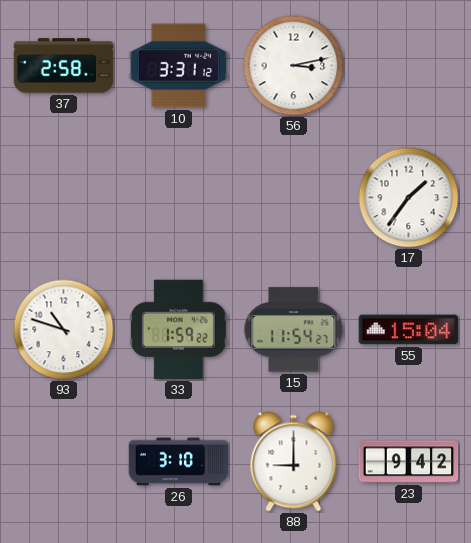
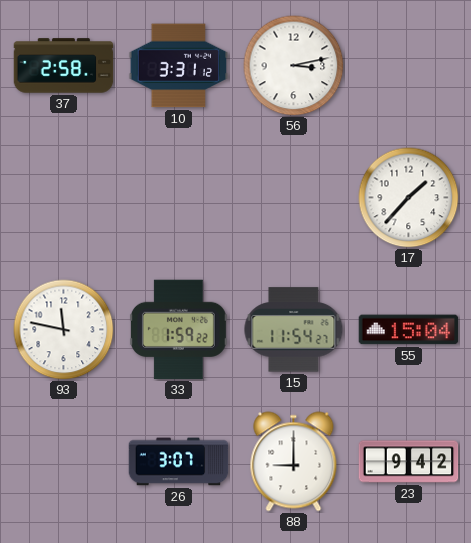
17: 1:36 -> 1:37
93: 10:48 -> 11:47
26: 3:10 -> 3:07
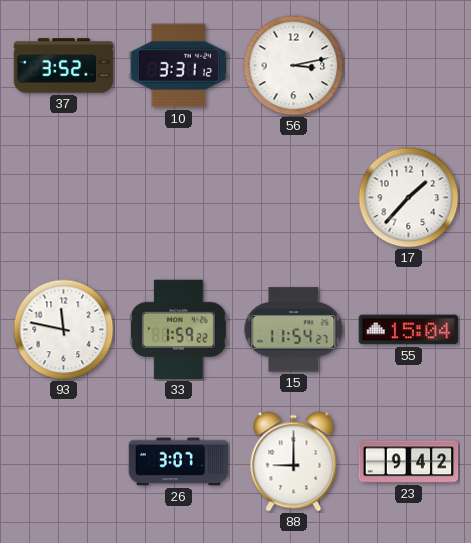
37: 2:58 -> 3:52
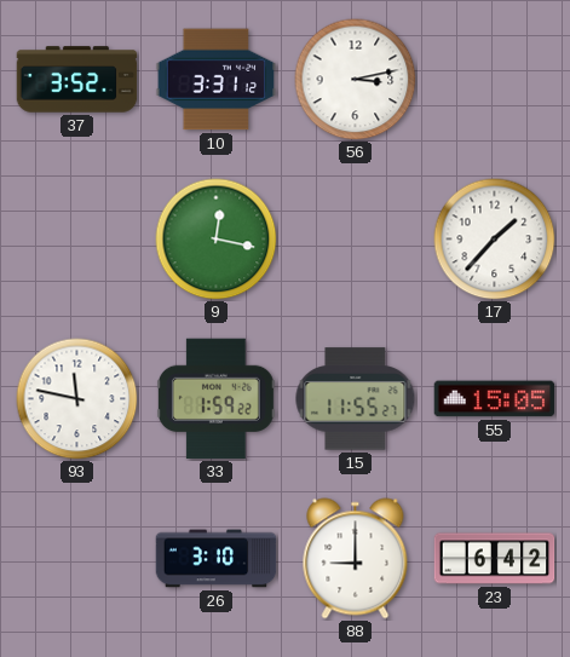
9: none -> 12:17
15: 11:54 -> 11:55
55: 15:04 -> 15:05
26: 3:07 -> 3:10
23: 9:42 -> 6:42
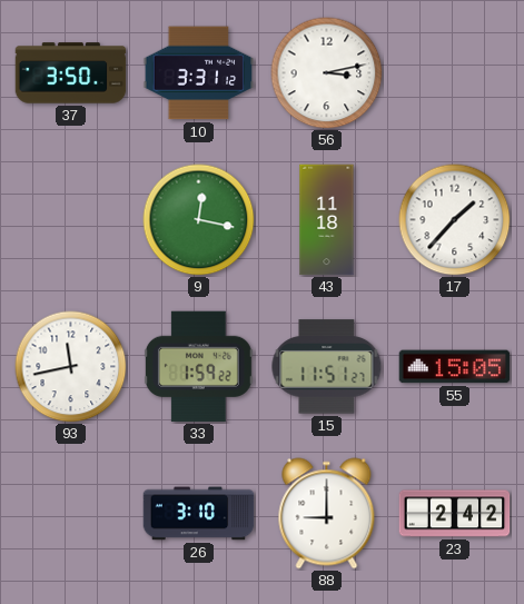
37: 3:52 -> 3:50
43: none -> 11:18
93: 11:47 -> 11:43
15: 11:55 -> 11:51
23: 6:42 -> 2:42
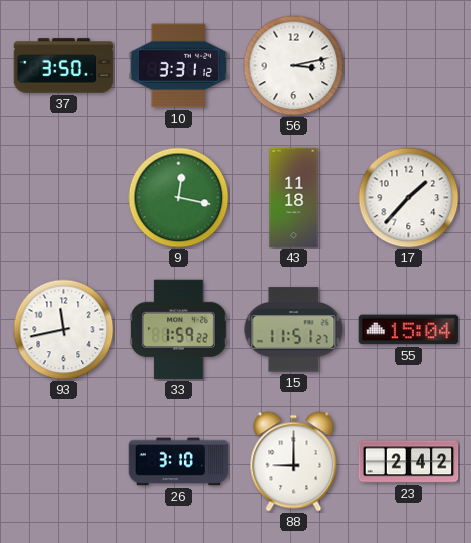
55: 15:05 -> 15:04
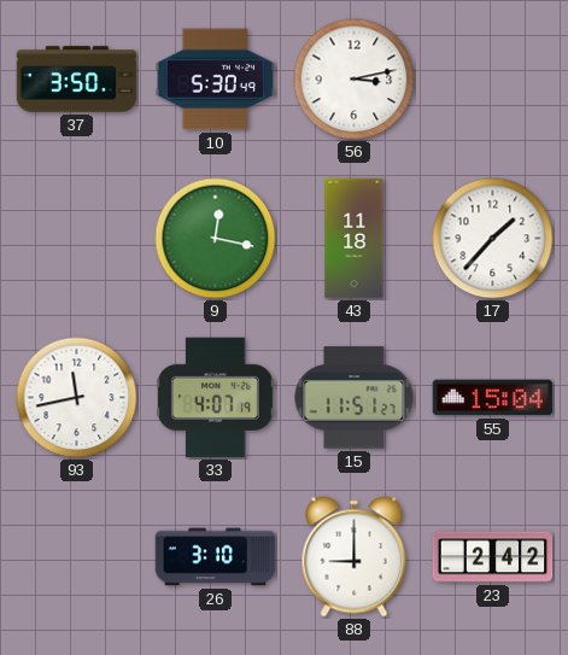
10: 3:31 -> 5:30
33: 1:59 -> 4:07
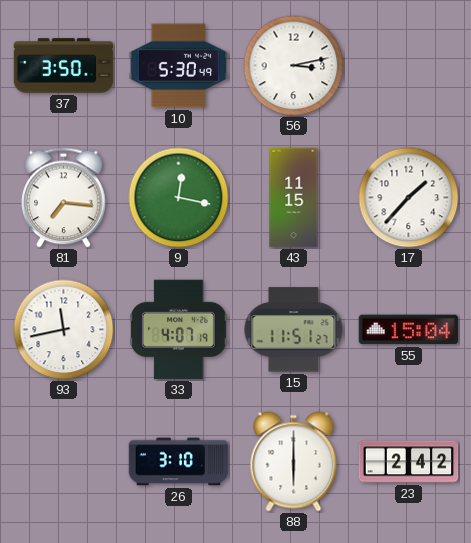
81: none -> 7:16
43: 11:18 -> 11:15
88: 9:00 -> 6:00
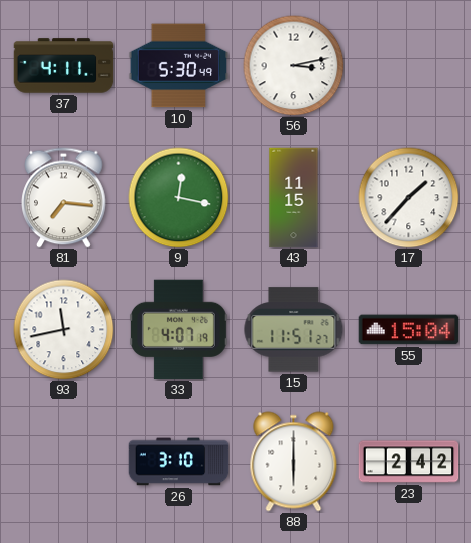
37: 3:50 -> 4:11
